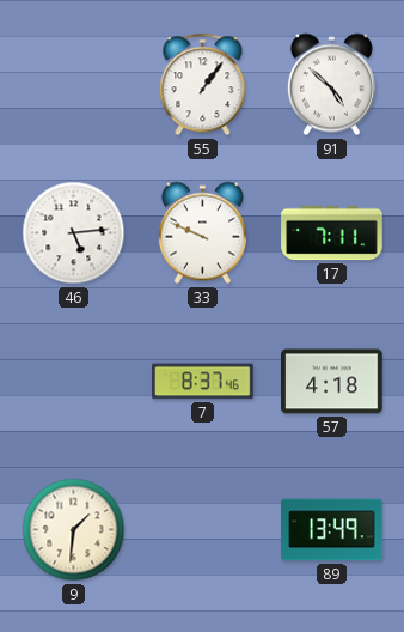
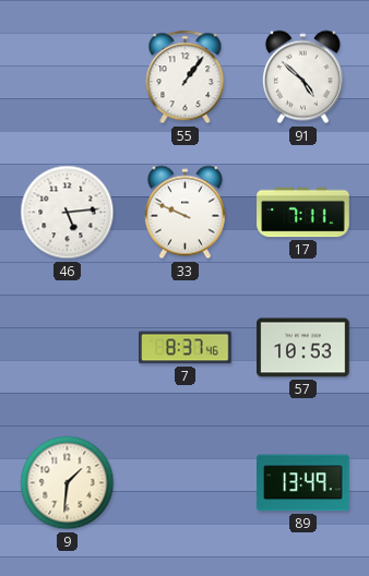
57: 4:18 -> 10:53
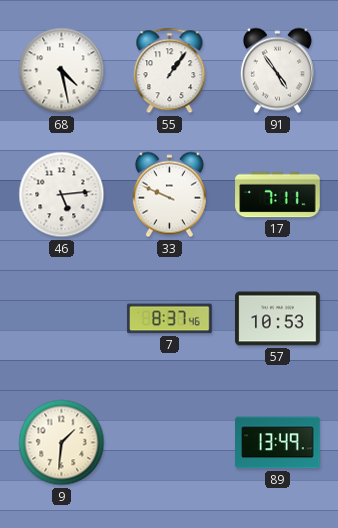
68: none -> 4:28
91: 4:52 -> 4:54
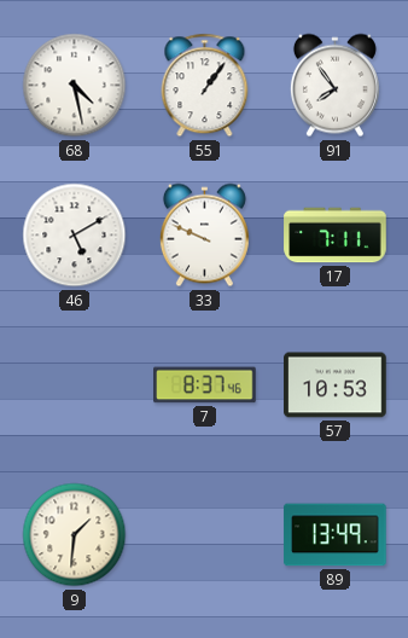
91: 4:54 -> 7:54
46: 5:14 -> 5:10
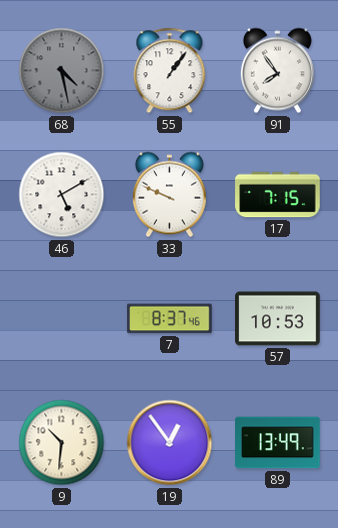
68 dial: white -> grey
17: 7:11 -> 7:15
9: 1:31 -> 10:31
19: none -> 12:54
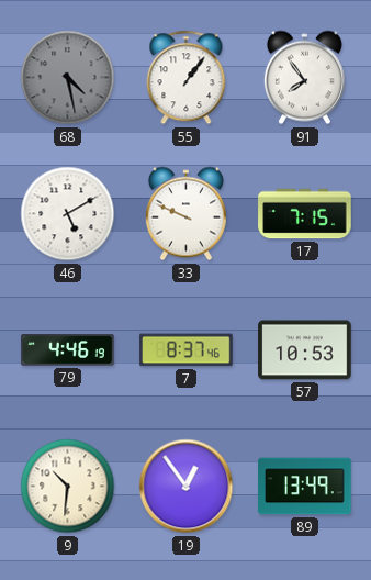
79: none -> 4:46
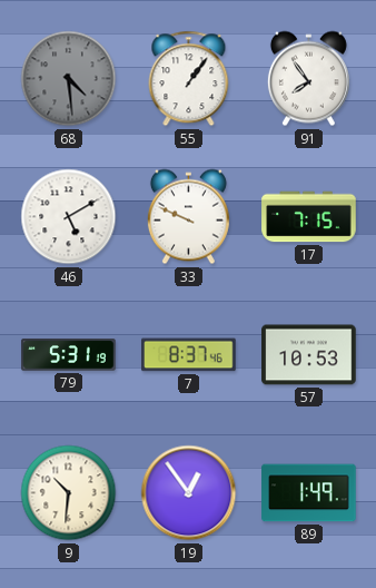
68: 4:28 -> 4:29
79: 4:46 -> 5:31
89: 13:49 -> 1:49
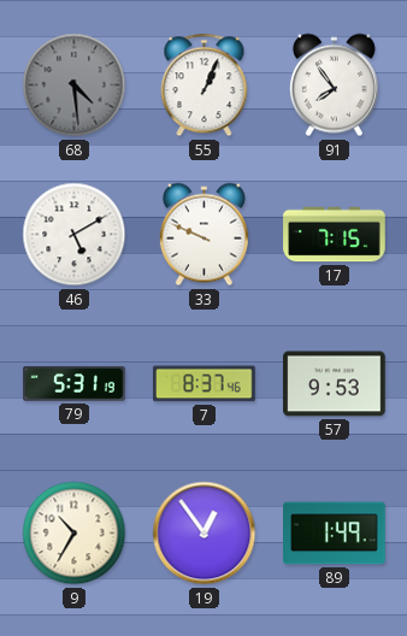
55: 1:06 -> 1:04
57: 10:53 -> 9:53
9: 10:31 -> 10:35
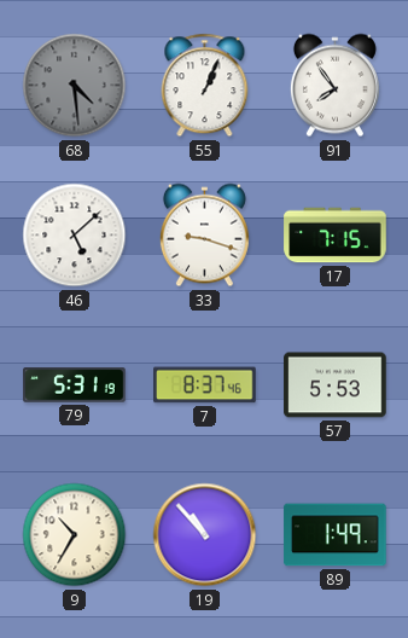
46: 5:10 -> 5:08
33: 9:49 -> 9:18
57: 9:53 -> 5:53
19: 12:54 -> 10:53
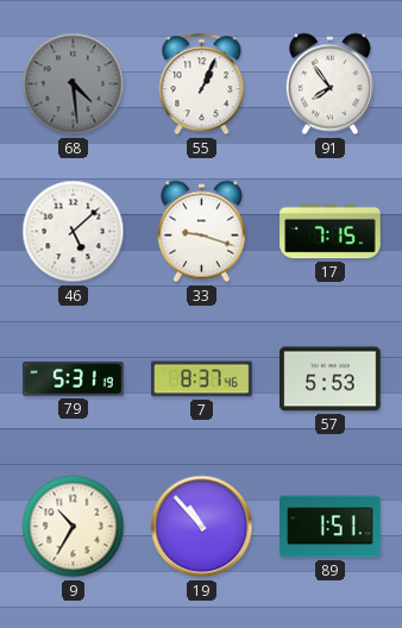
89: 1:49 -> 1:51
